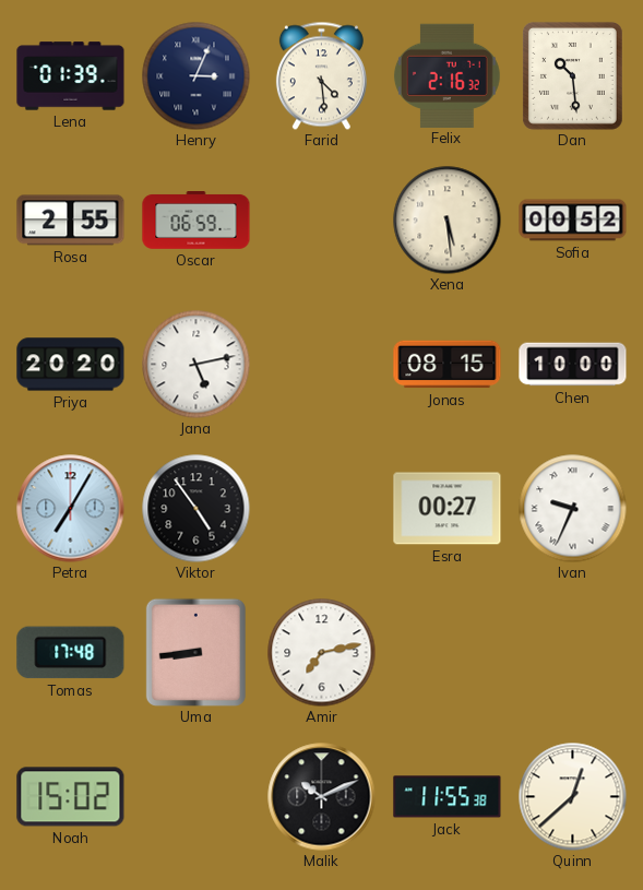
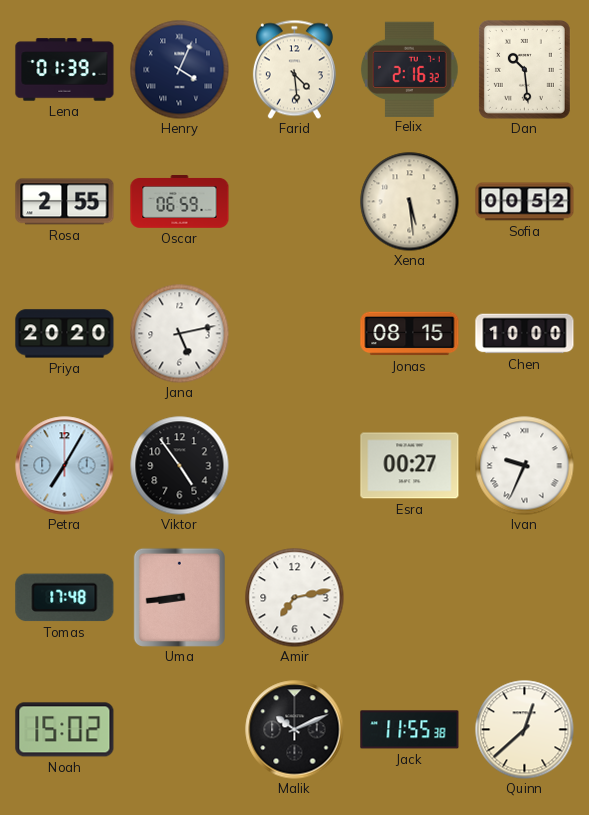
Henry: 3:04 -> 4:04
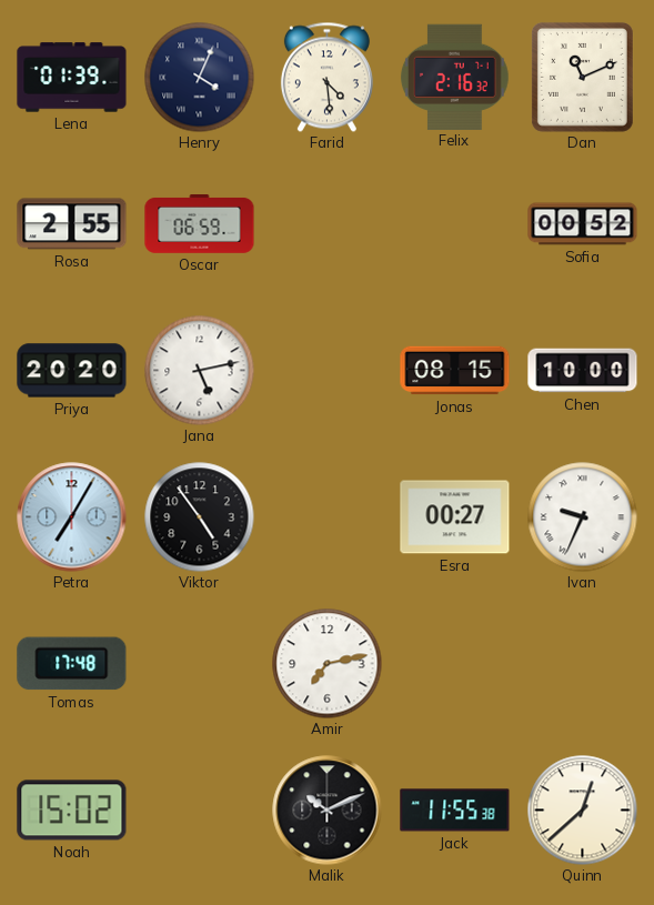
Dan: 10:29 -> 11:11
Xena: 5:29 -> none
Uma: 8:44 -> none
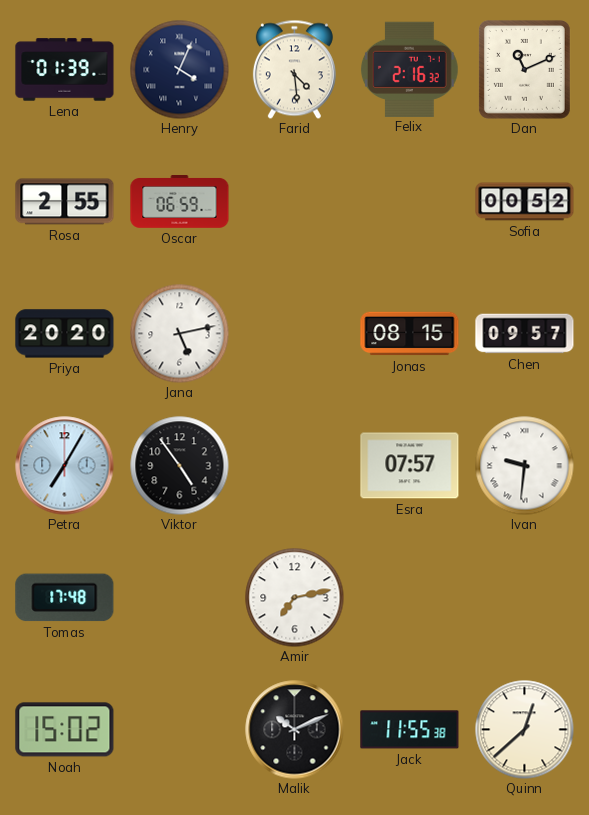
Chen: 10:00 -> 09:57
Esra: 00:27 -> 07:57
Ivan: 9:34 -> 9:31
